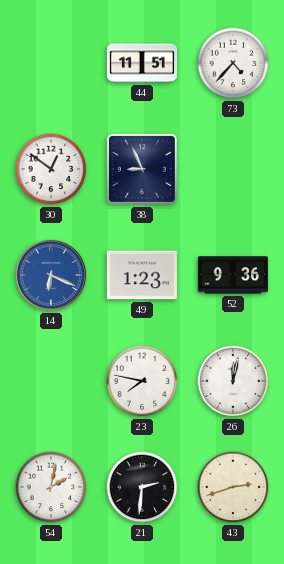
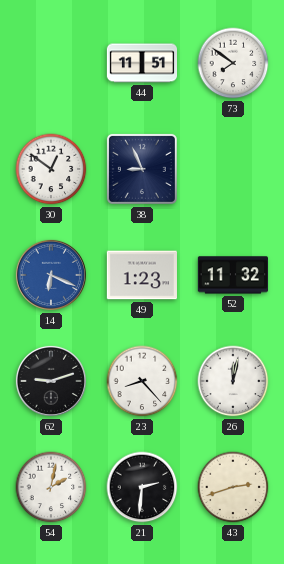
73: 4:37 -> 7:51
52: 9:36 -> 11:32
62: none -> 9:12
23: 7:47 -> 8:23
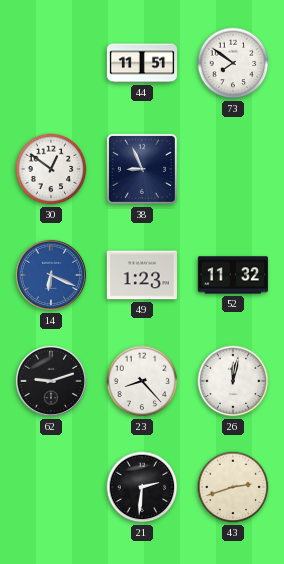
54: 2:02 -> none
